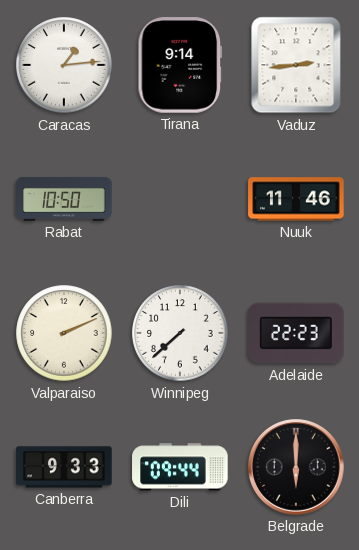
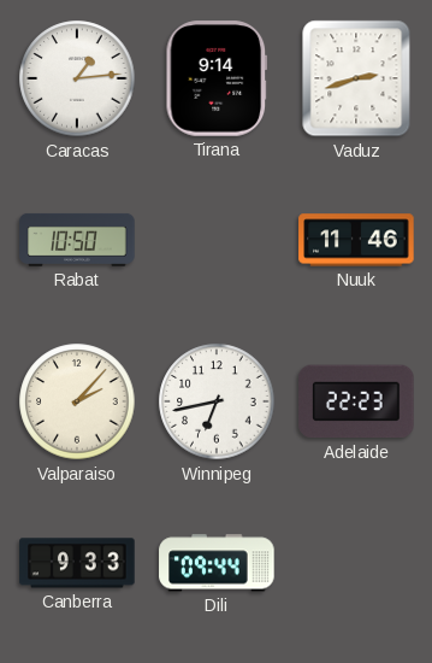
Vaduz: 2:44 -> 2:42
Valparaiso: 2:11 -> 2:07
Winnipeg: 7:38 -> 6:43
Belgrade: 6:00 -> none
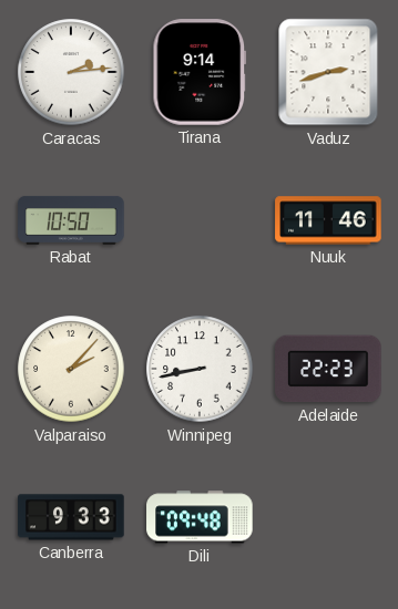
Caracas: 1:14 -> 2:14
Winnipeg: 6:43 -> 8:43
Dili: 09:44 -> 09:48
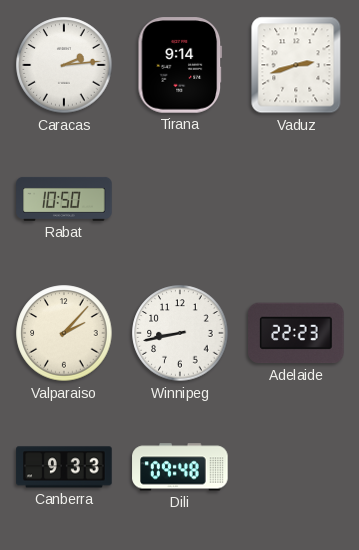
Nuuk: 11:46 -> none
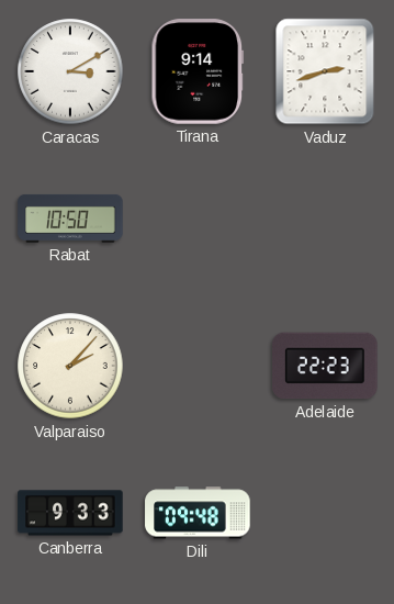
Caracas: 2:14 -> 3:10
Winnipeg: 8:43 -> none
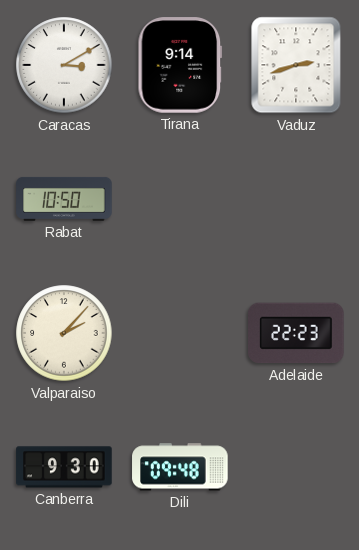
Canberra: 9:33 -> 9:30
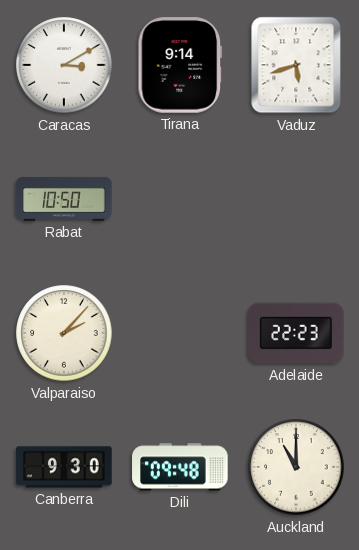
Vaduz: 2:42 -> 5:42
Auckland: none -> 11:00
